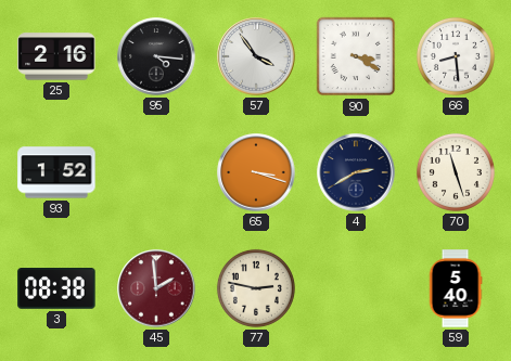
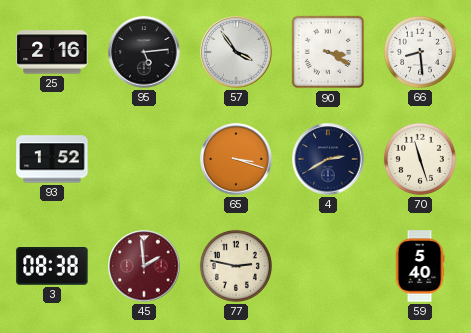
95: 4:16 -> 5:14
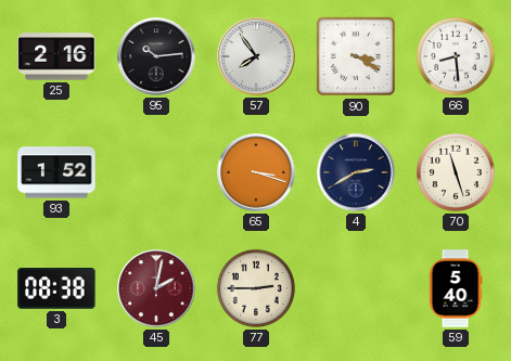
95: 5:14 -> 10:14
57: 3:54 -> 7:54
45: 1:59 -> 2:02
77: 2:47 -> 2:45
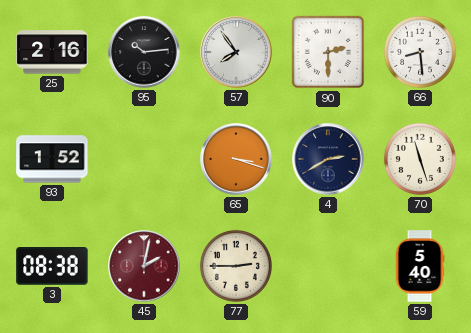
90: 3:20 -> 2:30
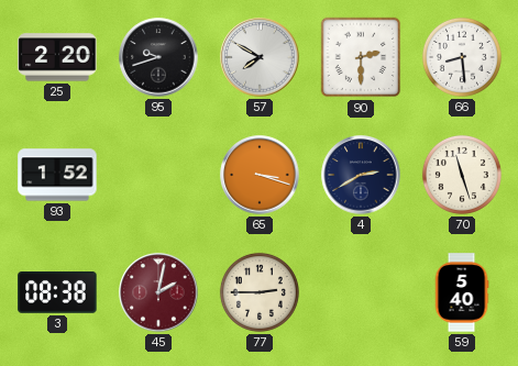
25: 2:16 -> 2:20
95: 10:14 -> 9:42
57: 7:54 -> 7:50
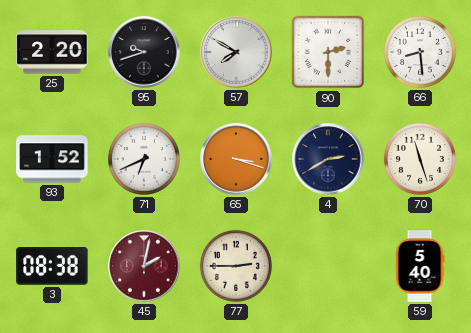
71: none -> 6:41
